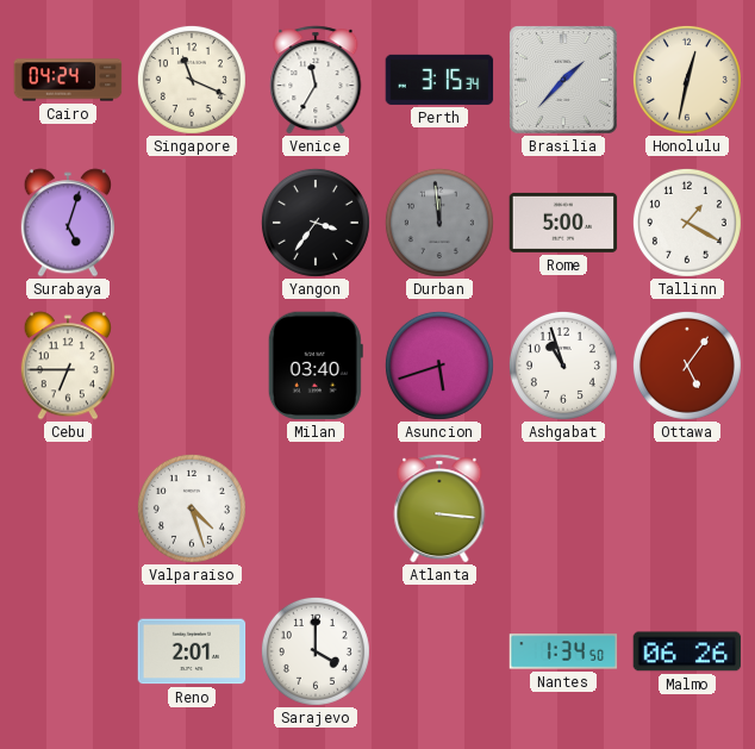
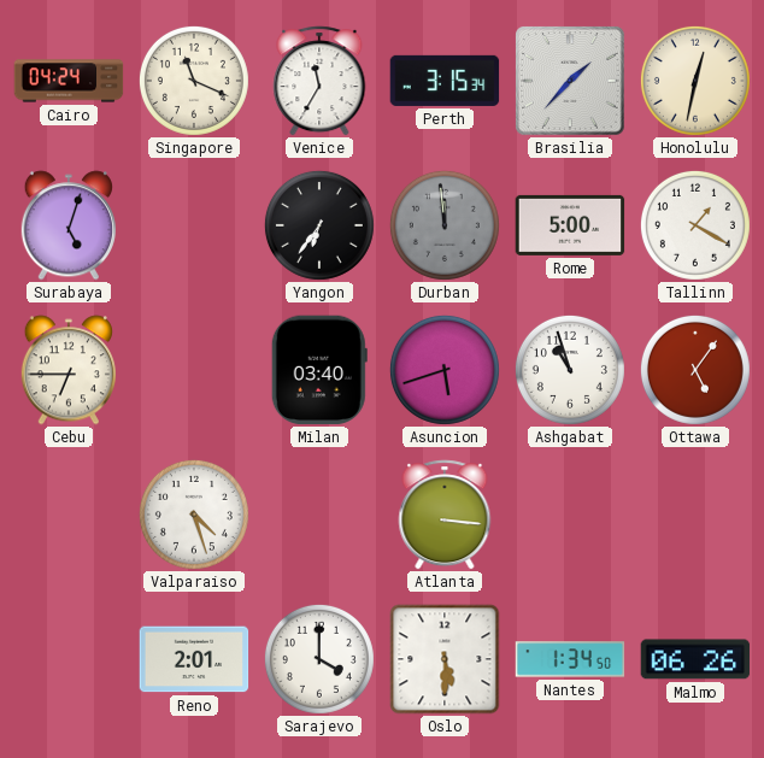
Yangon: 3:36 -> 6:36
Oslo: none -> 5:30
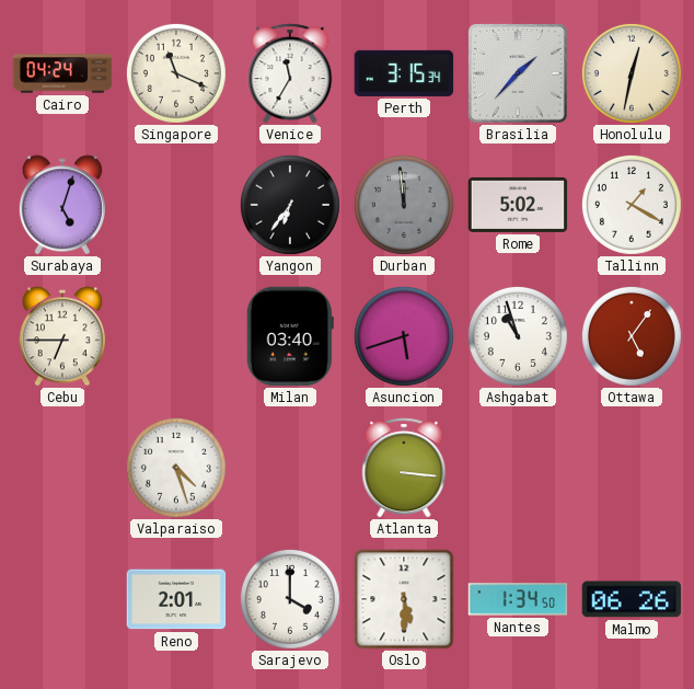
Rome: 5:00 -> 5:02
